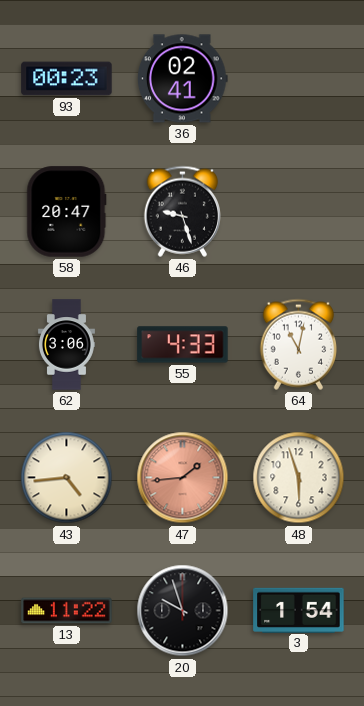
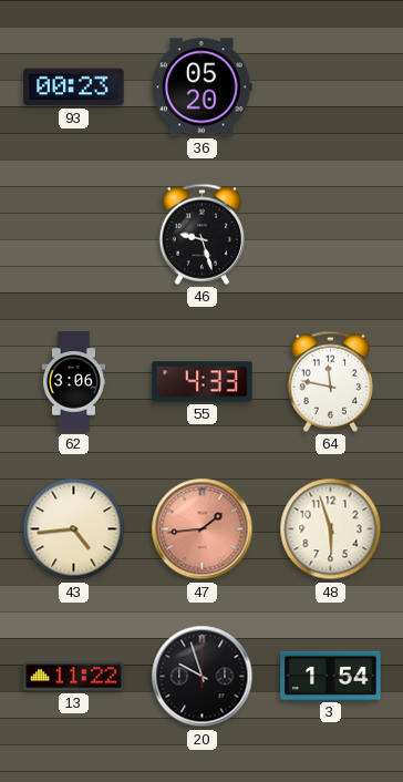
36: 02:41 -> 05:20
58: 20:47 -> none
64: 11:02 -> 11:47
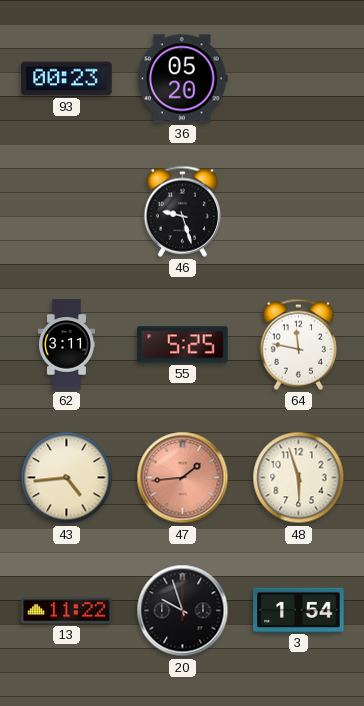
62: 3:06 -> 3:11
55: 4:33 -> 5:25
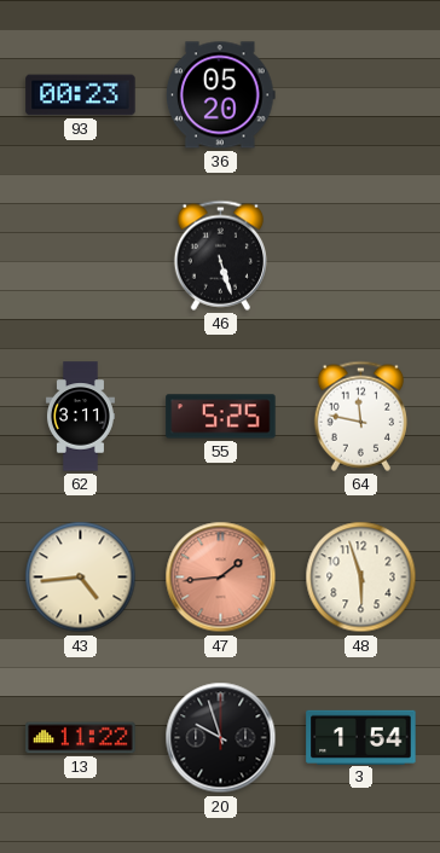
46: 9:27 -> 5:27
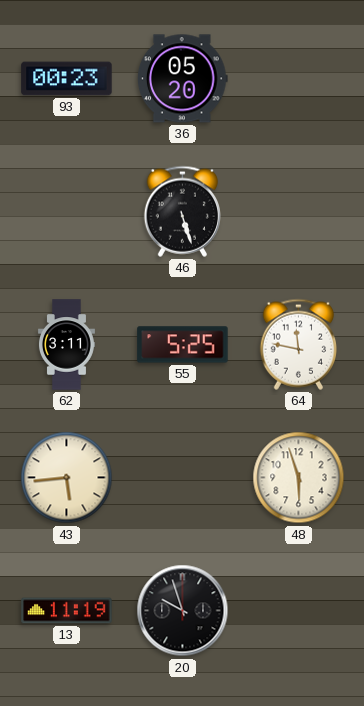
43: 4:44 -> 5:44
47: 1:44 -> none
13: 11:22 -> 11:19
3: 1:54 -> none
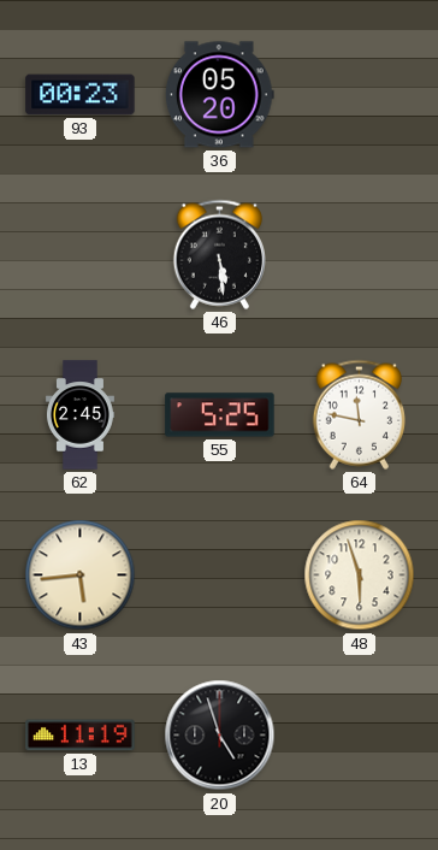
46: 5:27 -> 5:29
62: 3:11 -> 2:45
20: 9:57 -> 4:57
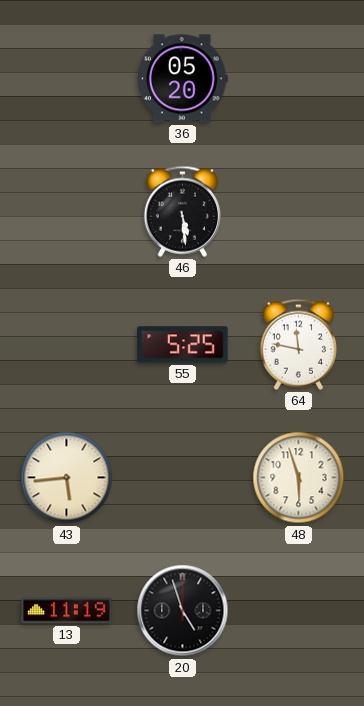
93: 00:23 -> none
62: 2:45 -> none
